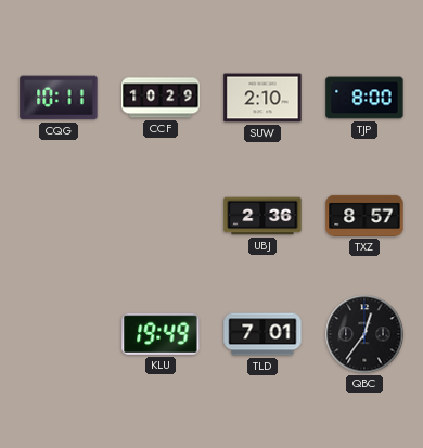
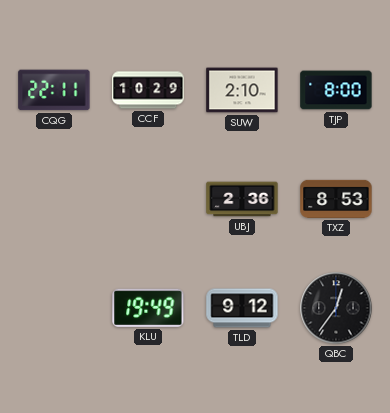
CQG: 10:11 -> 22:11
TXZ: 8:57 -> 8:53
TLD: 7:01 -> 9:12
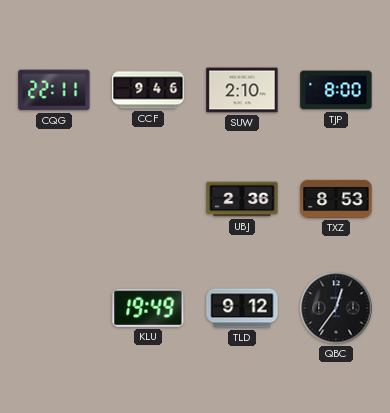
CCF: 10:29 -> 9:46
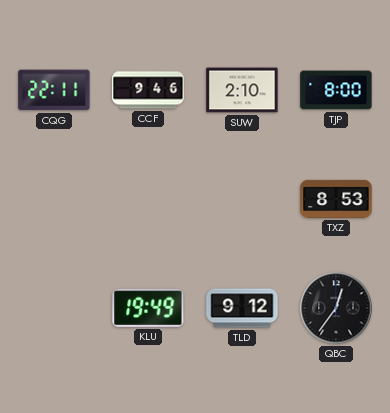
UBJ: 2:36 -> none
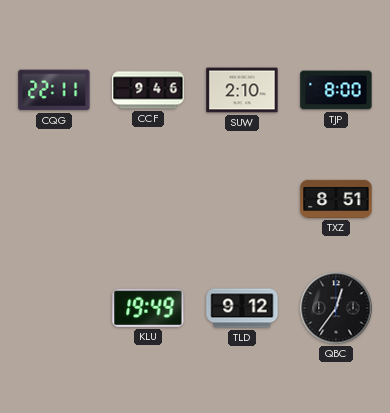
TXZ: 8:53 -> 8:51
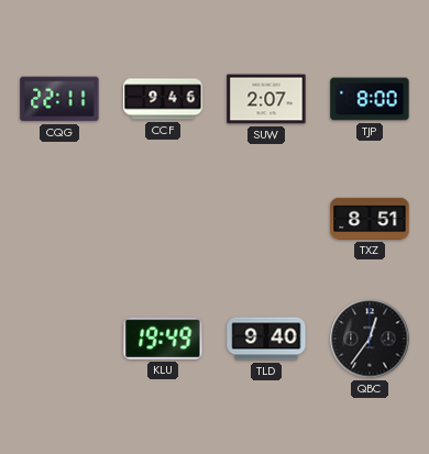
SUW: 2:10 -> 2:07
TLD: 9:12 -> 9:40
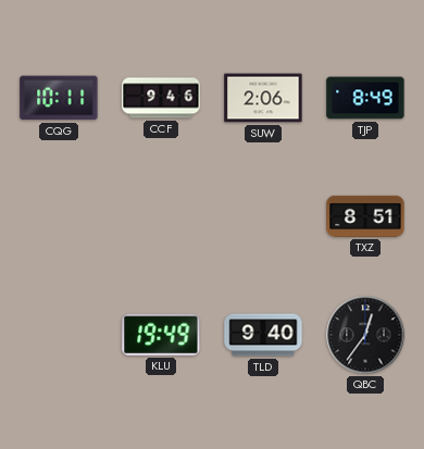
CQG: 22:11 -> 10:11
SUW: 2:07 -> 2:06
TJP: 8:00 -> 8:49
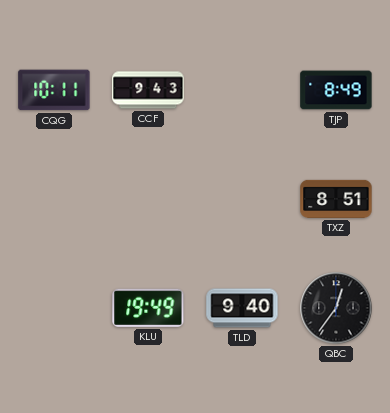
CCF: 9:46 -> 9:43
SUW: 2:06 -> none
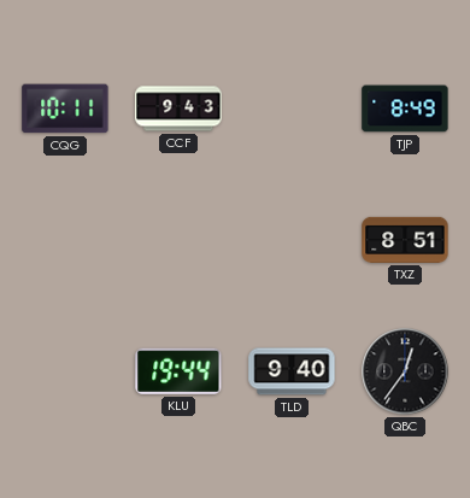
KLU: 19:49 -> 19:44
